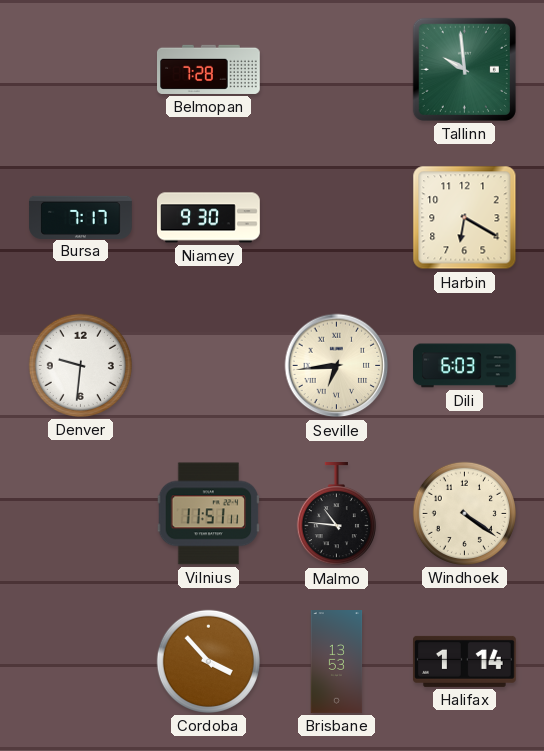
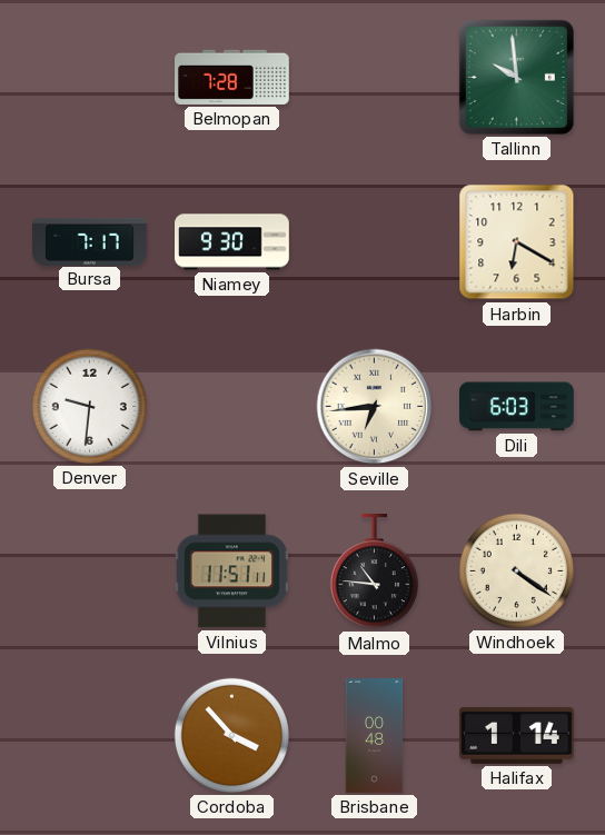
Brisbane: 13:53 -> 00:48
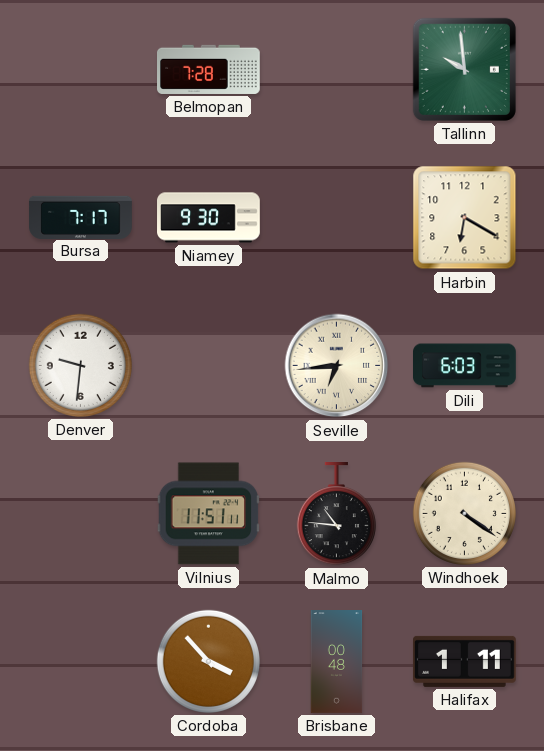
Halifax: 1:14 -> 1:11
